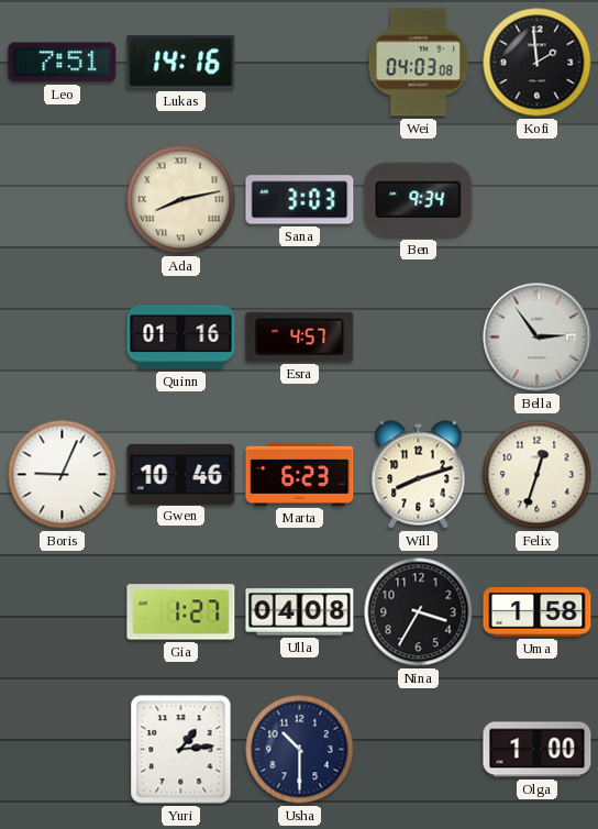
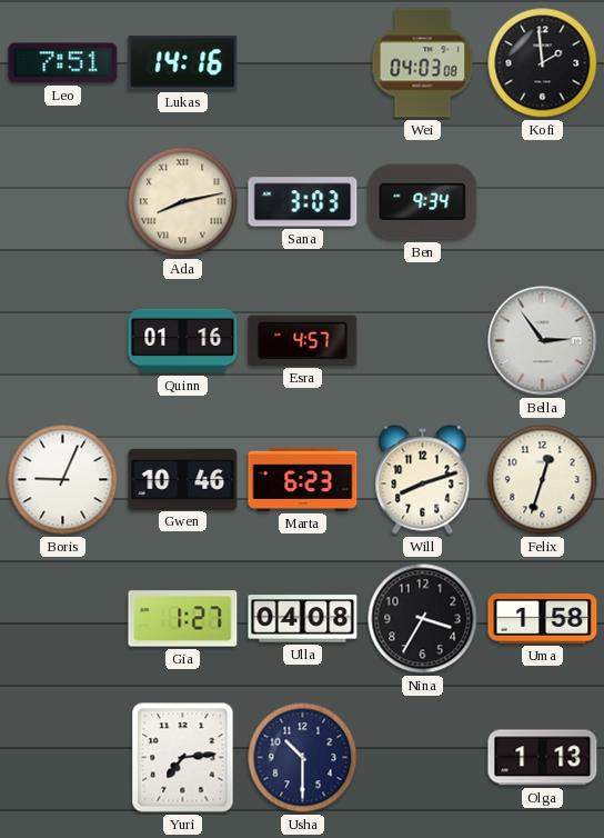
Yuri: 1:14 -> 7:14
Olga: 1:00 -> 1:13
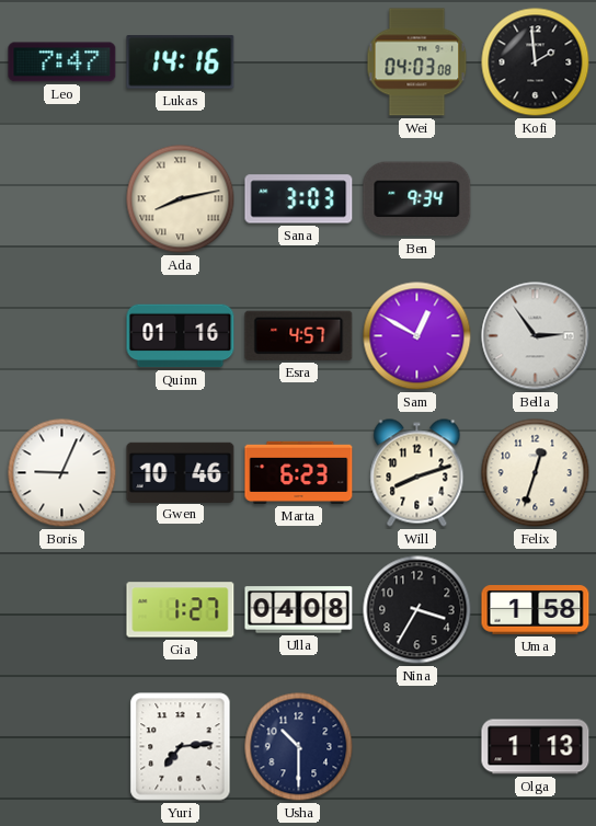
Leo: 7:51 -> 7:47
Sam: none -> 12:50
